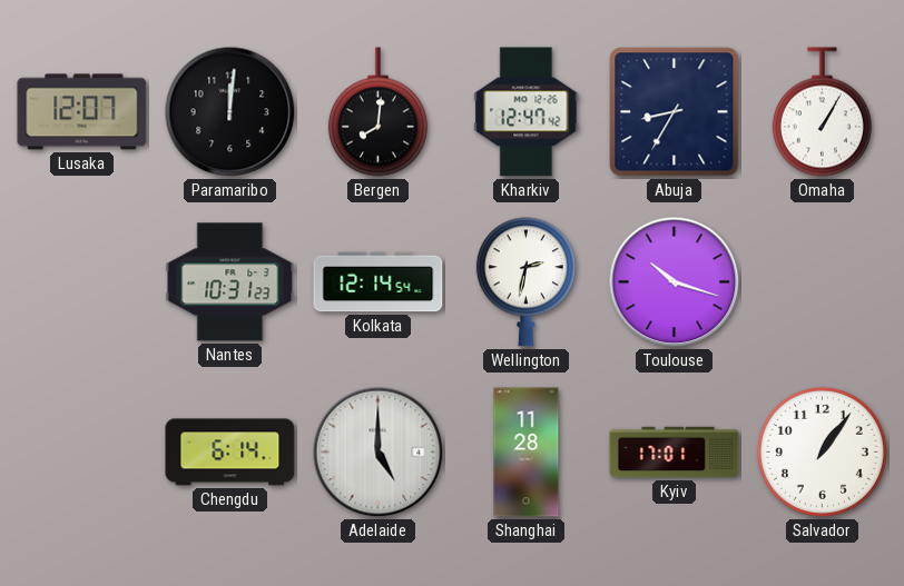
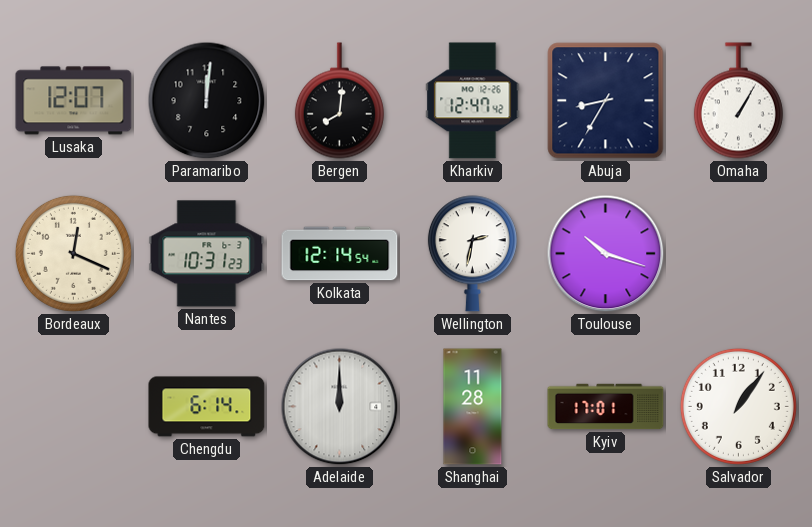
Bordeaux: none -> 12:19
Adelaide: 5:00 -> 12:00
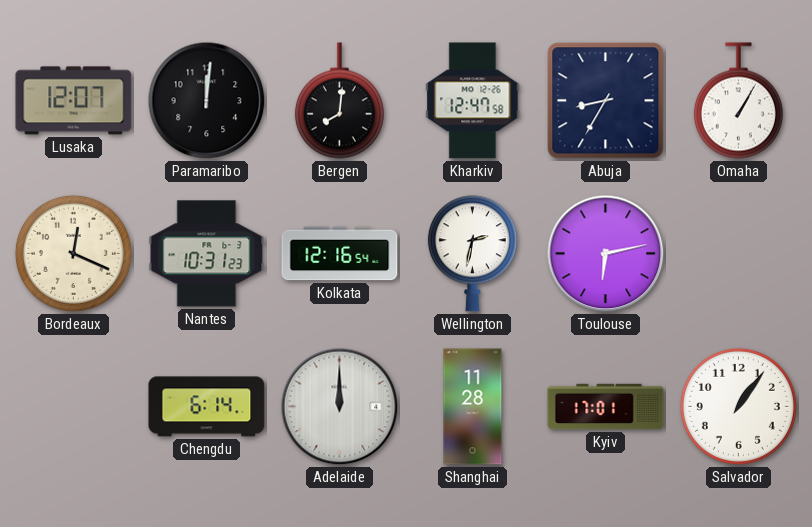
Kharkiv: 12:47:42 -> 12:47:58
Kolkata: 12:14 -> 12:16
Toulouse: 10:18 -> 6:13
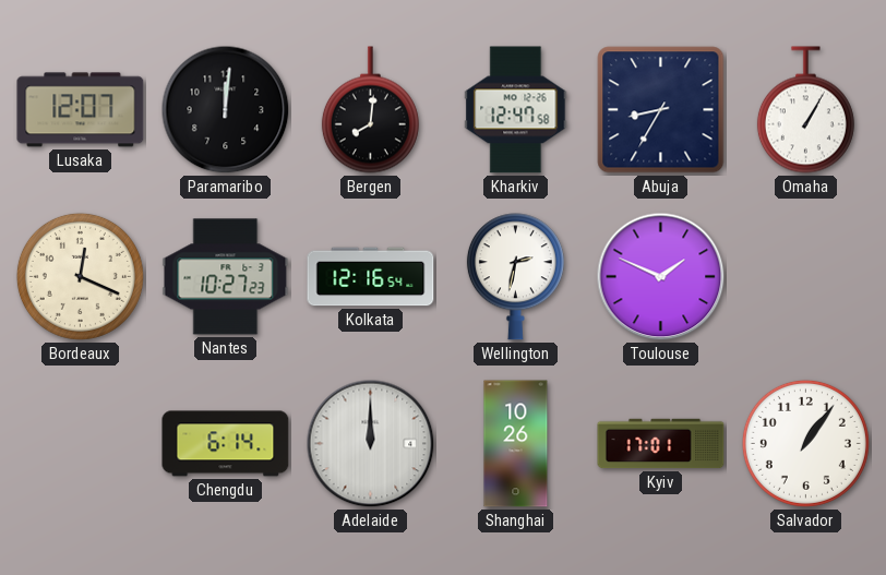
Nantes: 10:31 -> 10:27
Toulouse: 6:13 -> 1:49
Shanghai: 11:28 -> 10:26
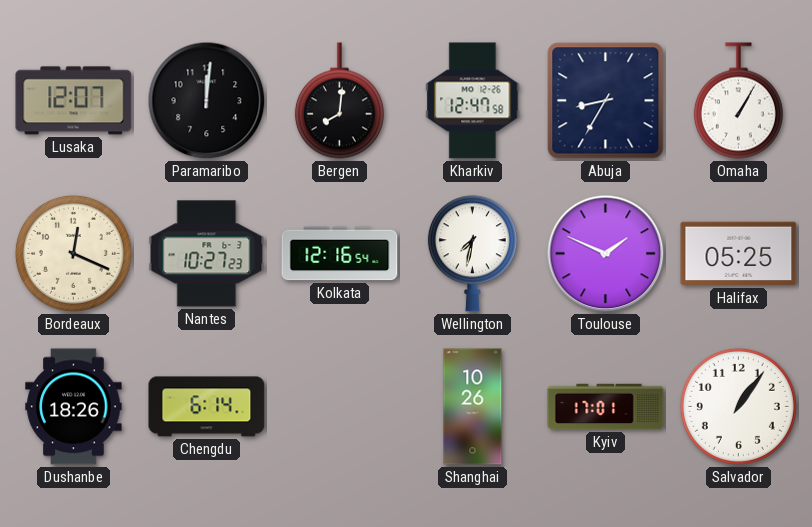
Wellington: 2:32 -> 7:32
Halifax: none -> 05:25
Dushanbe: none -> 18:26
Adelaide: 12:00 -> none
